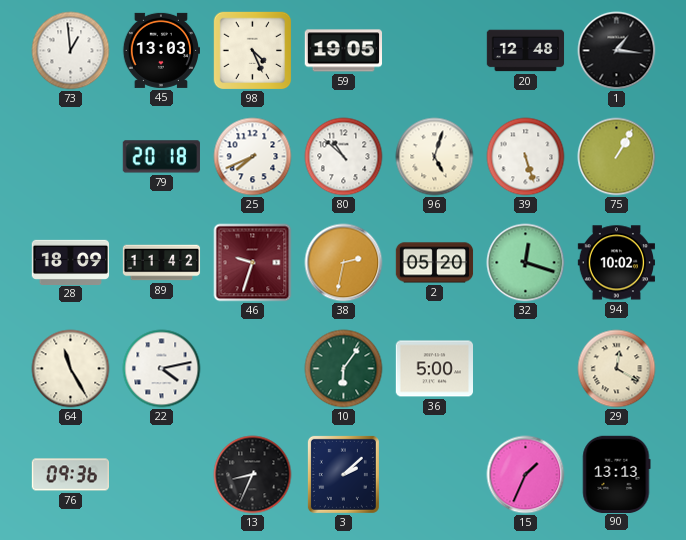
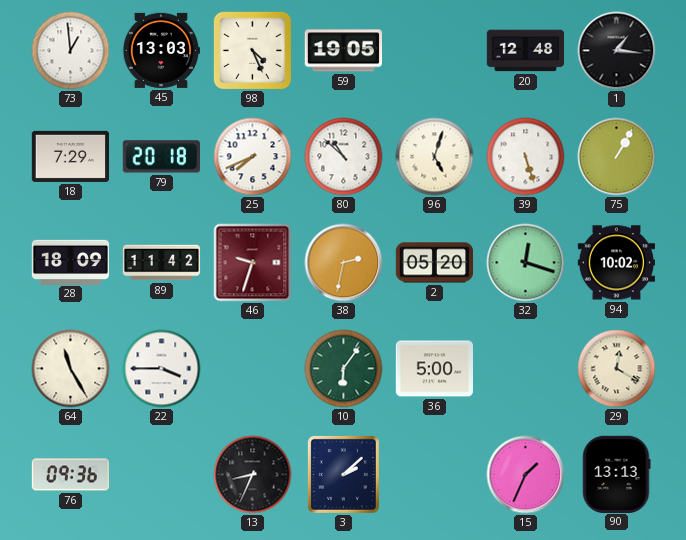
18: none -> 7:29
22: 4:13 -> 3:45
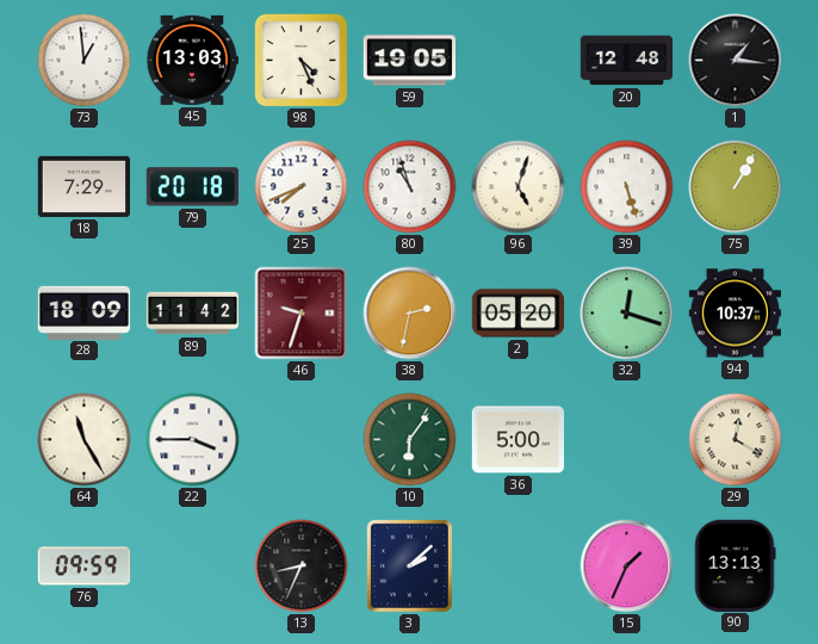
80: 10:52 -> 10:57
94: 10:02 -> 10:37
76: 09:36 -> 09:59
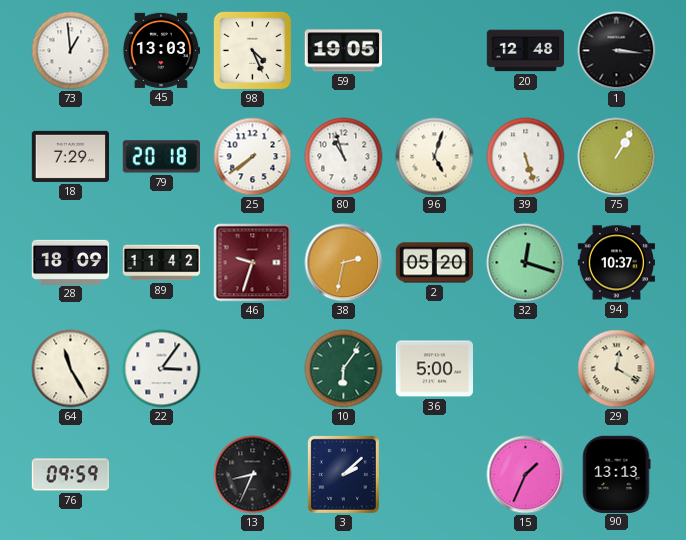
1: 1:16 -> 3:16
25: 7:41 -> 7:39
22: 3:45 -> 3:06
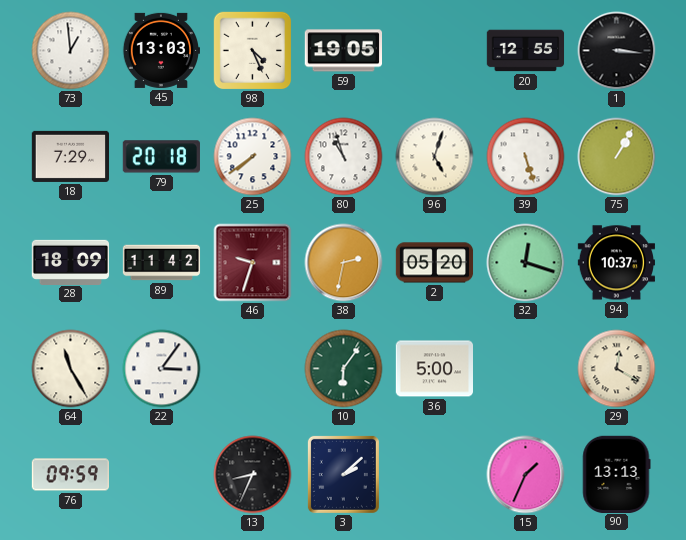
20: 12:48 -> 12:55
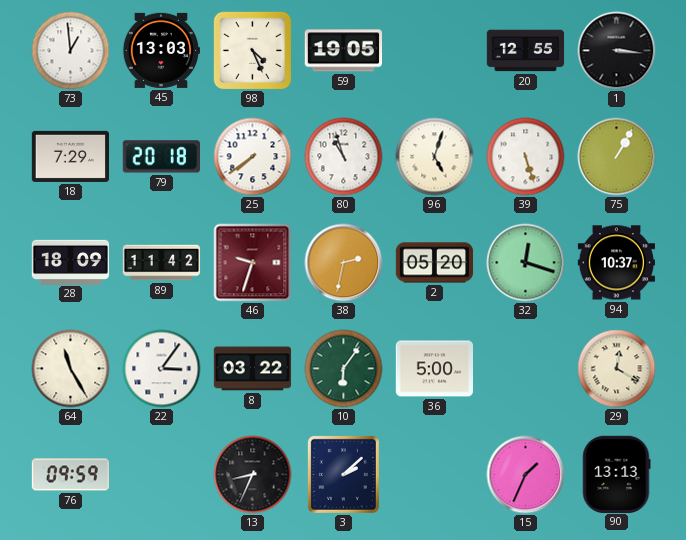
8: none -> 03:22
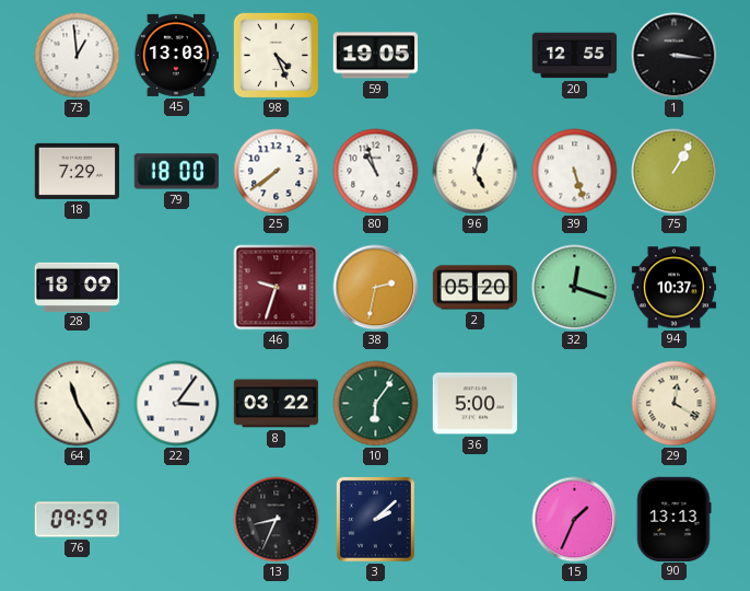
79: 20:18 -> 18:00
89: 11:42 -> none
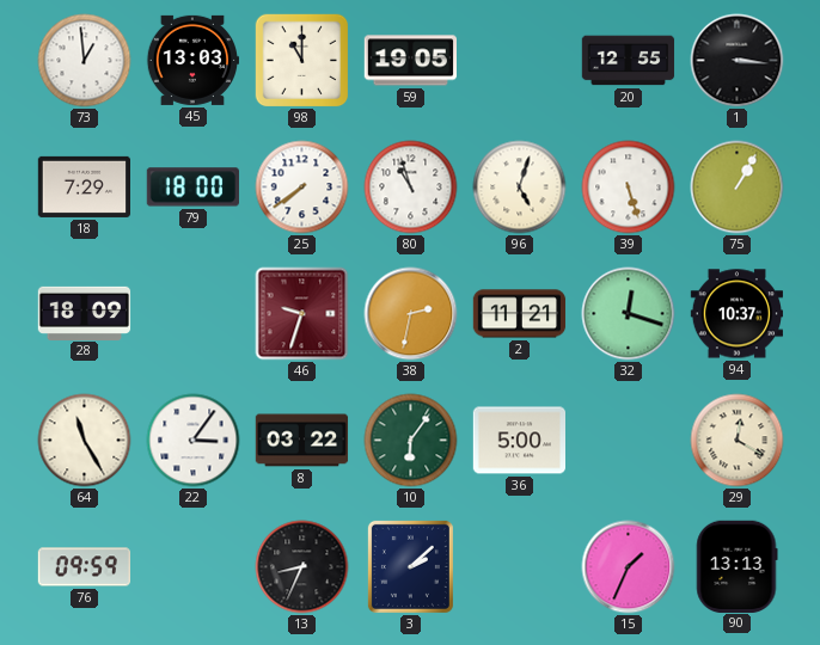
98: 4:26 -> 11:00
2: 05:20 -> 11:21
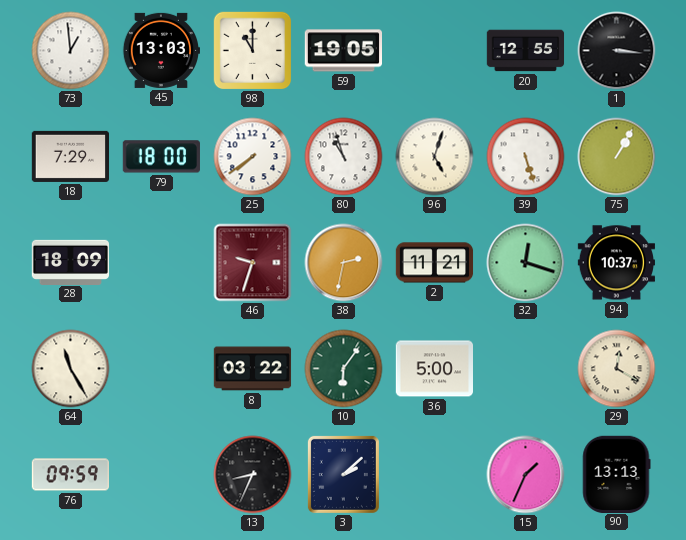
22: 3:06 -> none
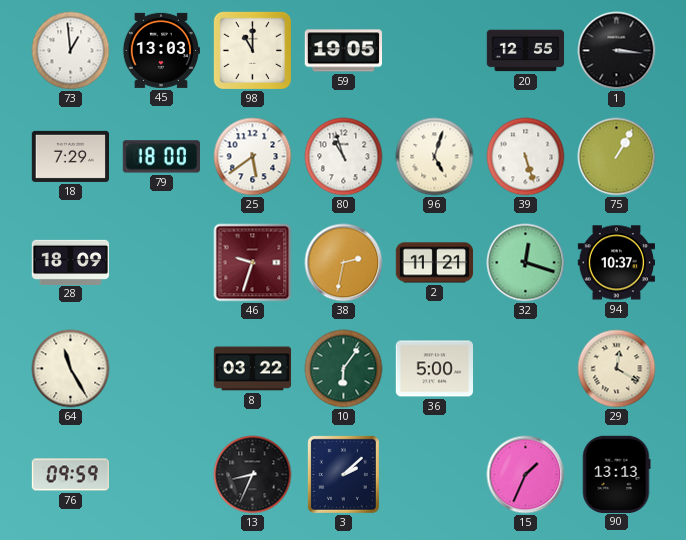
25: 7:39 -> 5:39
